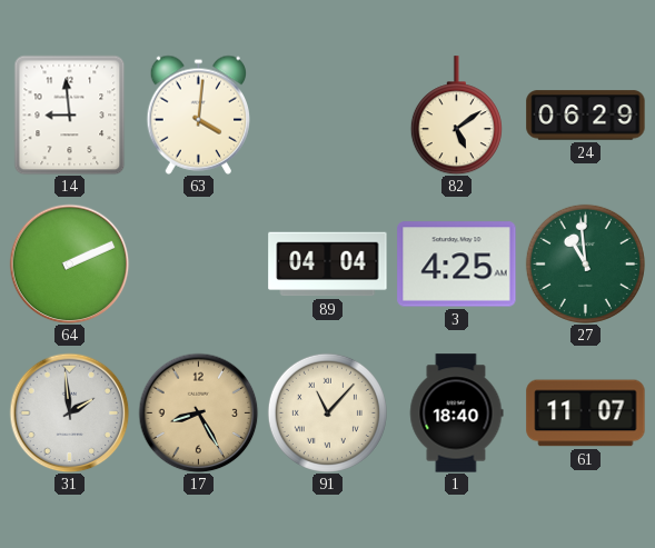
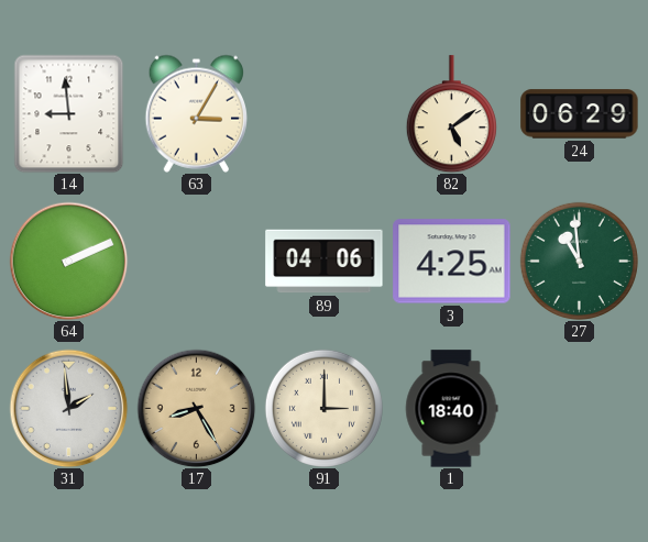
63: 4:01 -> 3:05
89: 04:04 -> 04:06
91: 11:07 -> 3:00
61: 11:07 -> none
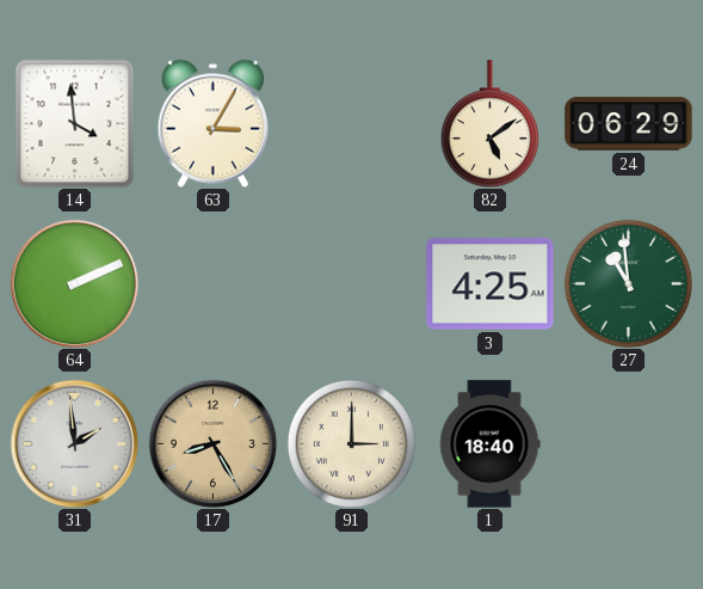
14: 8:59 -> 3:59
89: 04:06 -> none
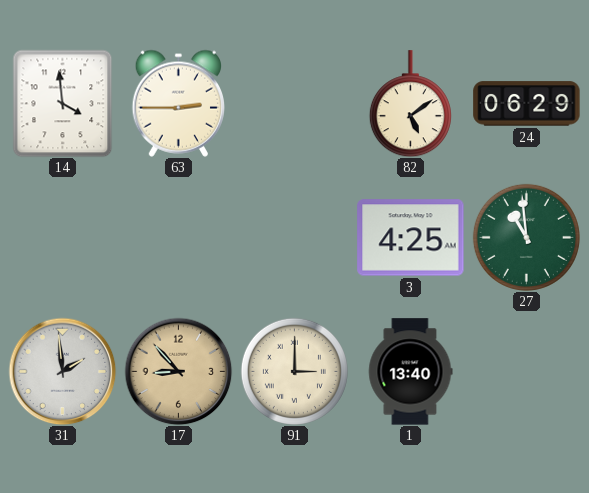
63: 3:05 -> 2:45
64: 2:11 -> none
17: 8:25 -> 8:53
1: 18:40 -> 13:40
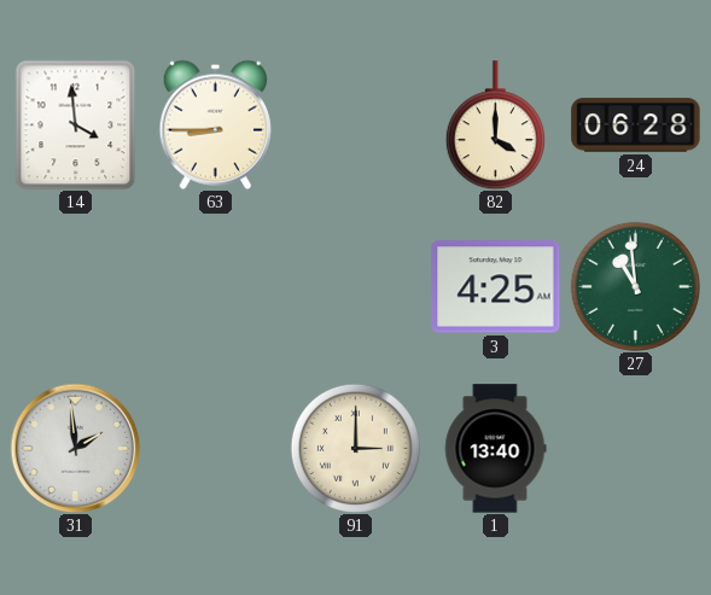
63: 2:45 -> 8:45
82: 5:09 -> 4:00
24: 06:29 -> 06:28
17: 8:53 -> none
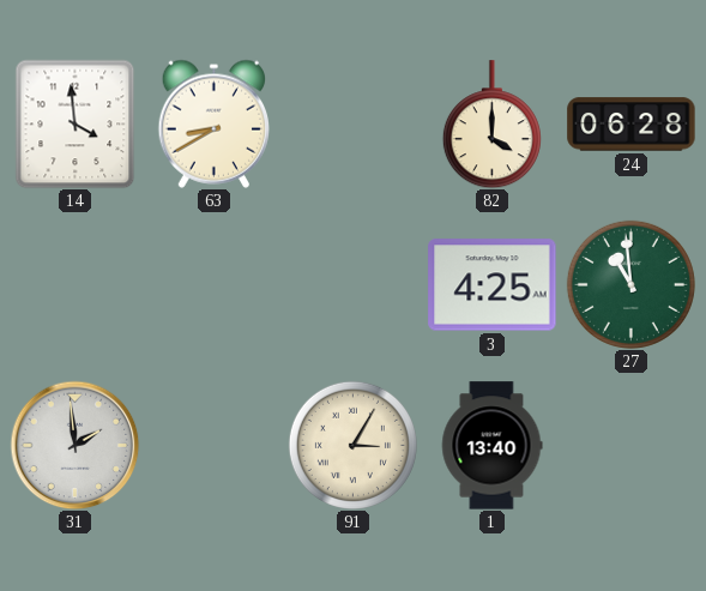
63: 8:45 -> 8:40
91: 3:00 -> 3:05
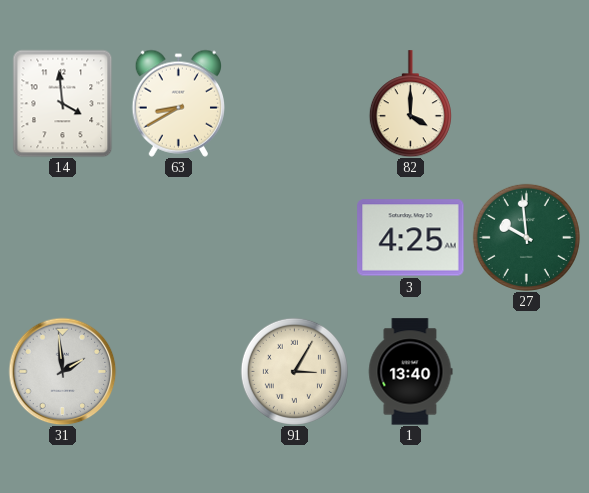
24: 06:28 -> none
27: 10:59 -> 9:59
